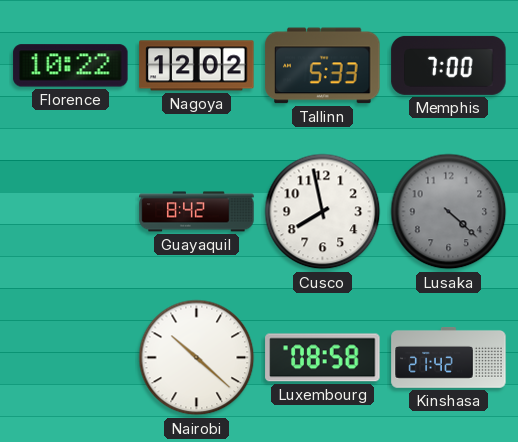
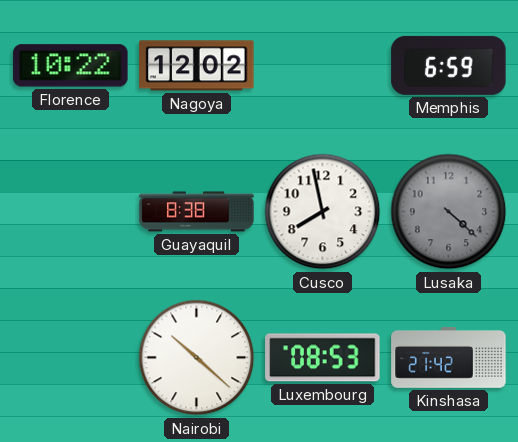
Tallinn: 5:33 -> none
Memphis: 7:00 -> 6:59
Guayaquil: 8:42 -> 8:38
Luxembourg: 08:58 -> 08:53
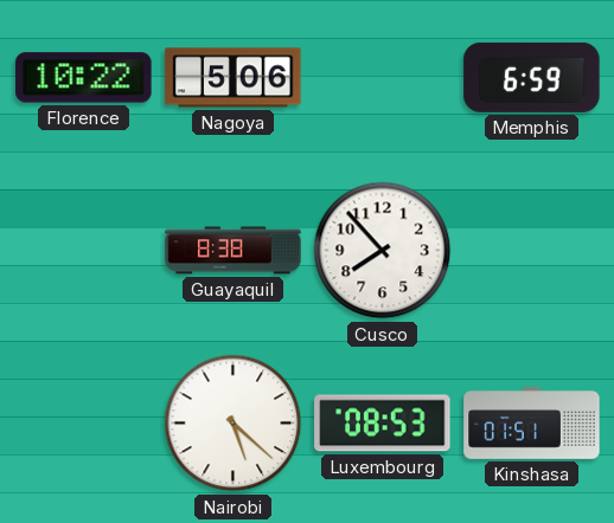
Nagoya: 12:02 -> 5:06
Cusco: 7:58 -> 7:53
Lusaka: 4:22 -> none
Nairobi: 10:22 -> 5:22
Kinshasa: 21:42 -> 01:51
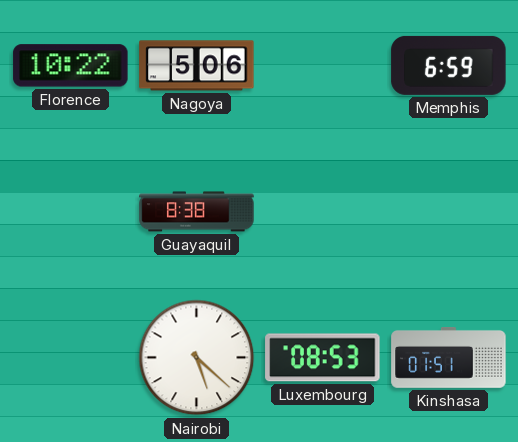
Cusco: 7:53 -> none
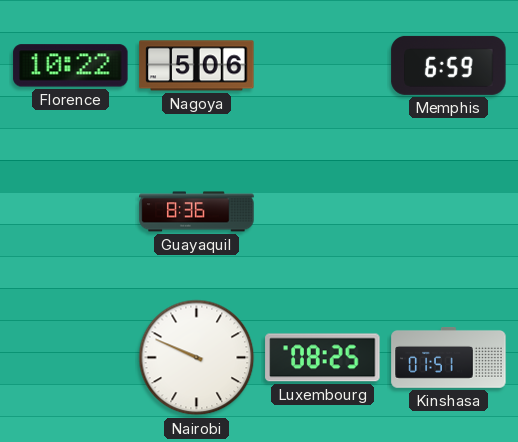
Guayaquil: 8:38 -> 8:36
Nairobi: 5:22 -> 9:49
Luxembourg: 08:53 -> 08:25
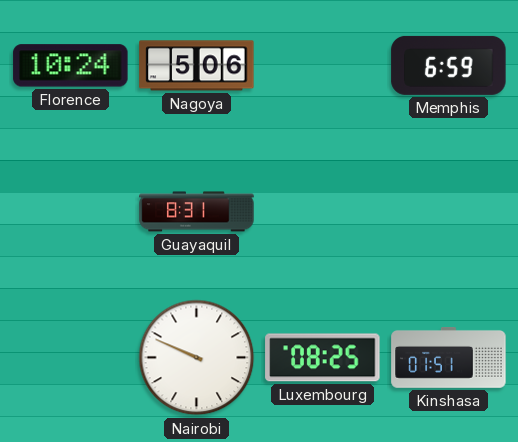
Florence: 10:22 -> 10:24
Guayaquil: 8:36 -> 8:31
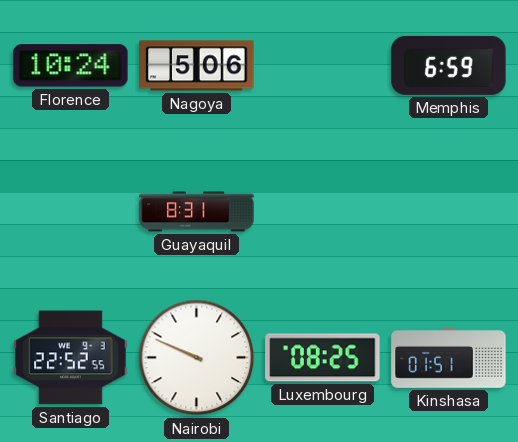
Santiago: none -> 22:52
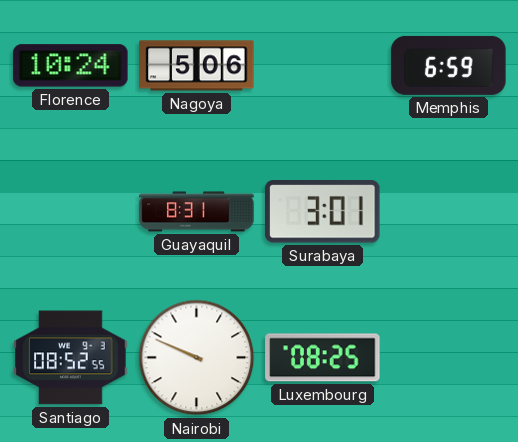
Surabaya: none -> 3:01
Santiago: 22:52 -> 08:52
Kinshasa: 01:51 -> none
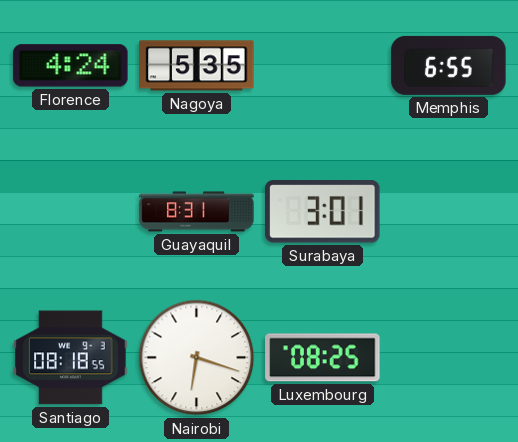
Florence: 10:24 -> 4:24
Nagoya: 5:06 -> 5:35
Memphis: 6:59 -> 6:55
Santiago: 08:52 -> 08:18
Nairobi: 9:49 -> 6:18
